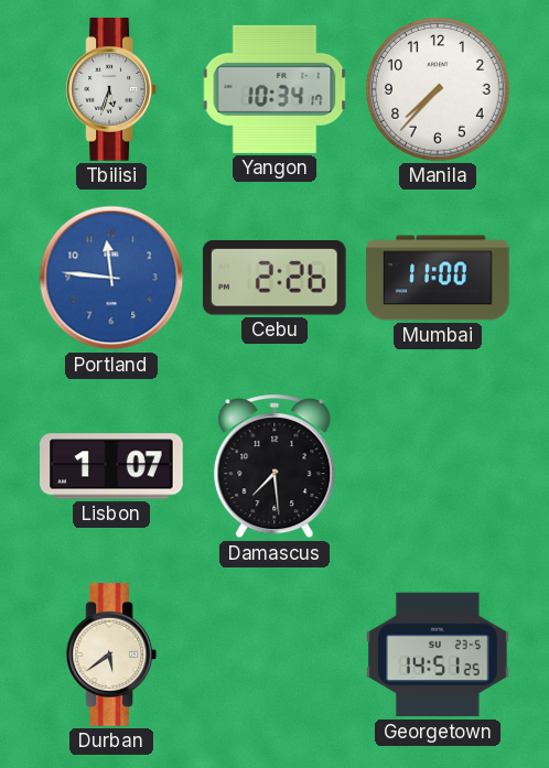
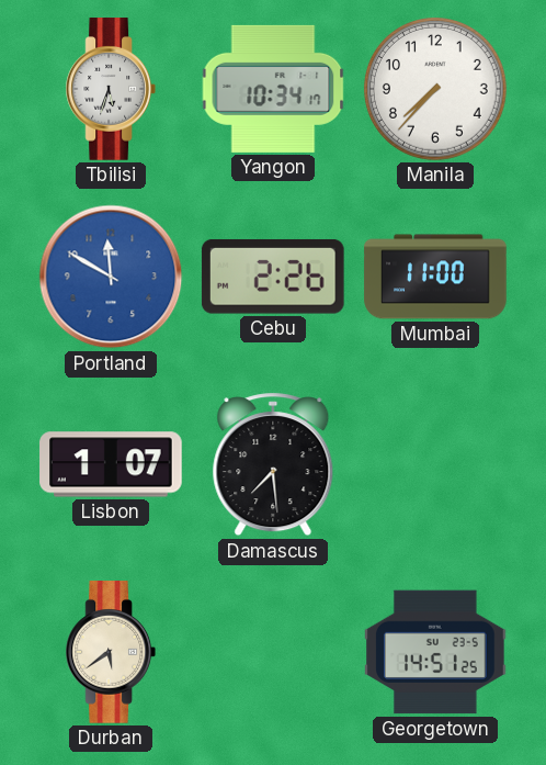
Portland: 11:46 -> 11:50
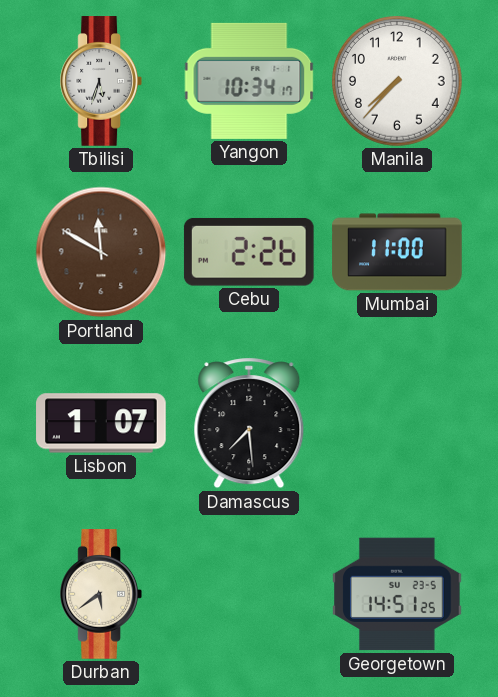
Portland dial: blue -> brown
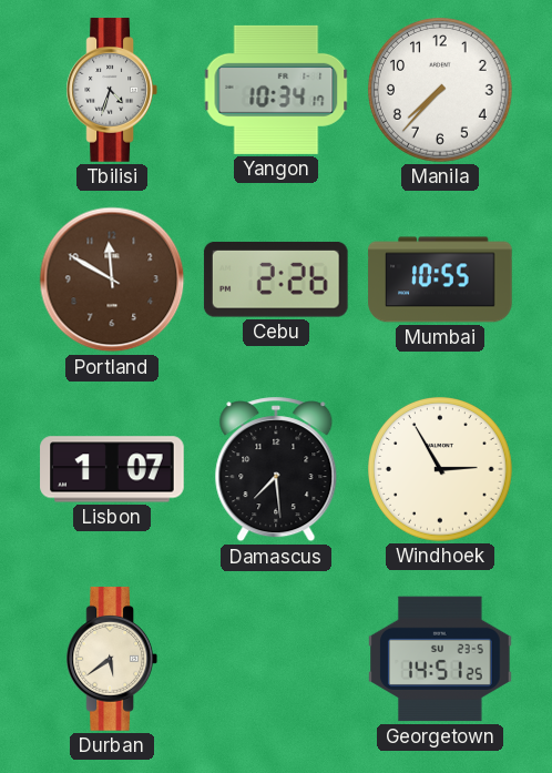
Tbilisi: 5:33 -> 4:33
Mumbai: 11:00 -> 10:55
Windhoek: none -> 2:55
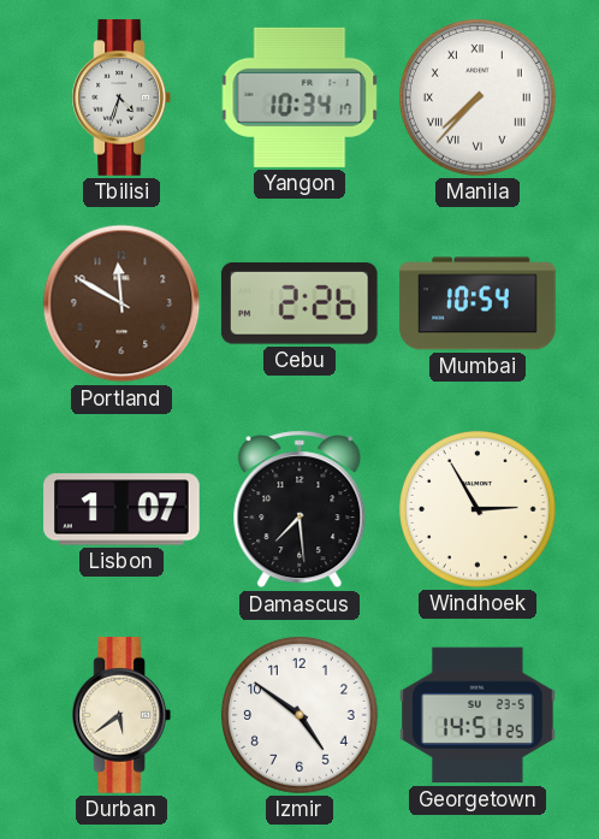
Manila numerals: Arabic -> Roman
Mumbai: 10:55 -> 10:54
Izmir: none -> 4:51
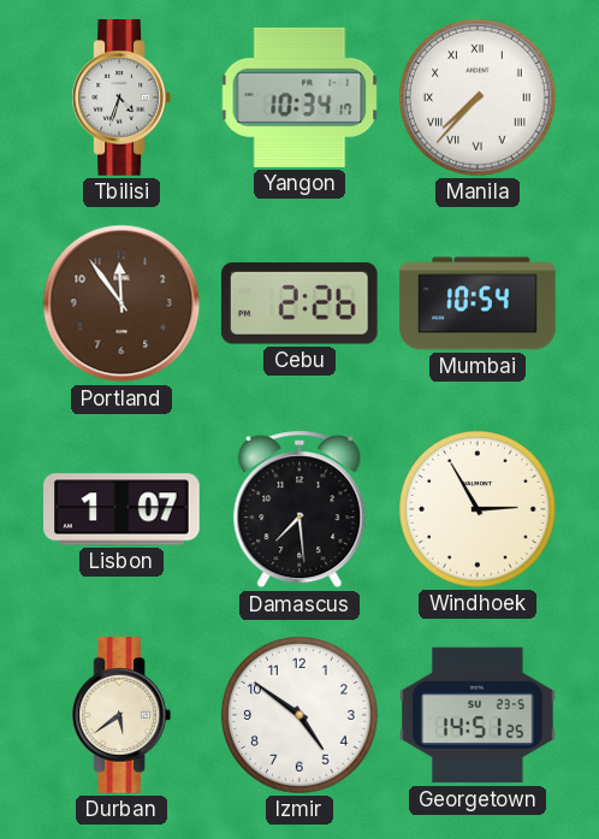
Portland: 11:50 -> 11:54
